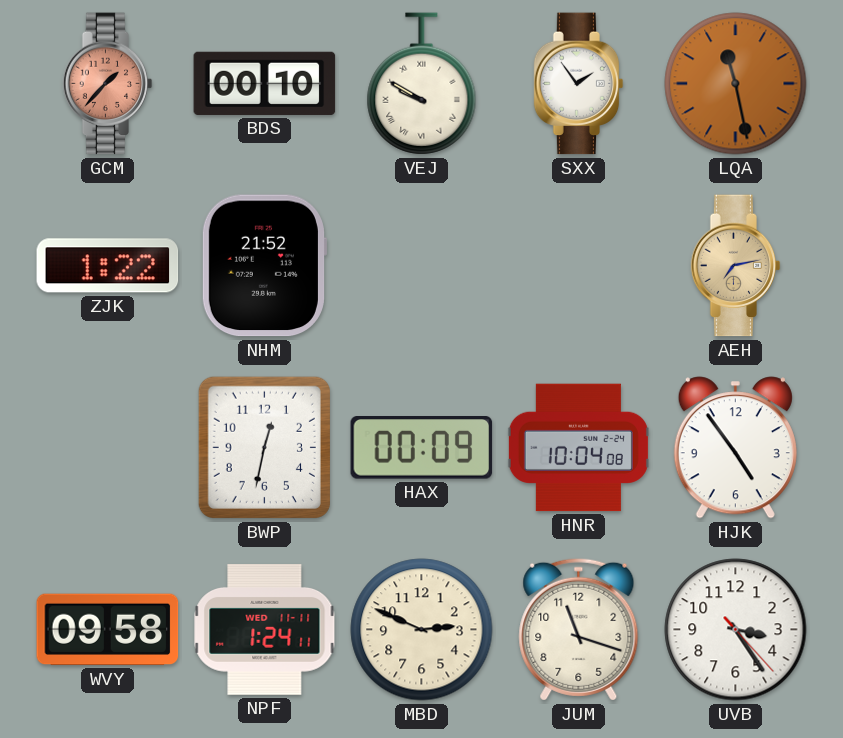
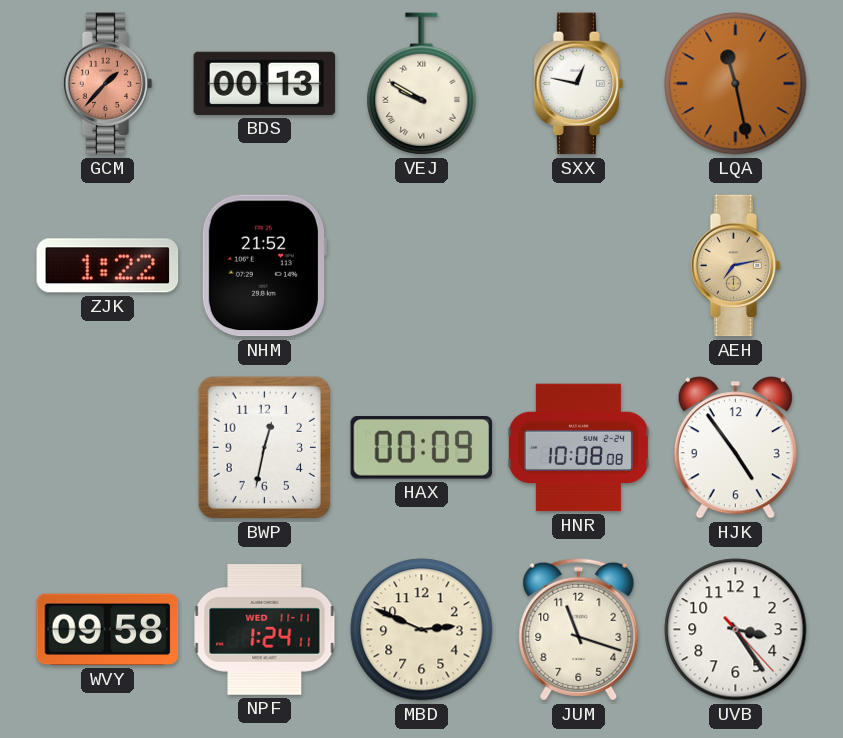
BDS: 00:10 -> 00:13
SXX: 1:54 -> 12:47
HNR: 10:04 -> 10:08
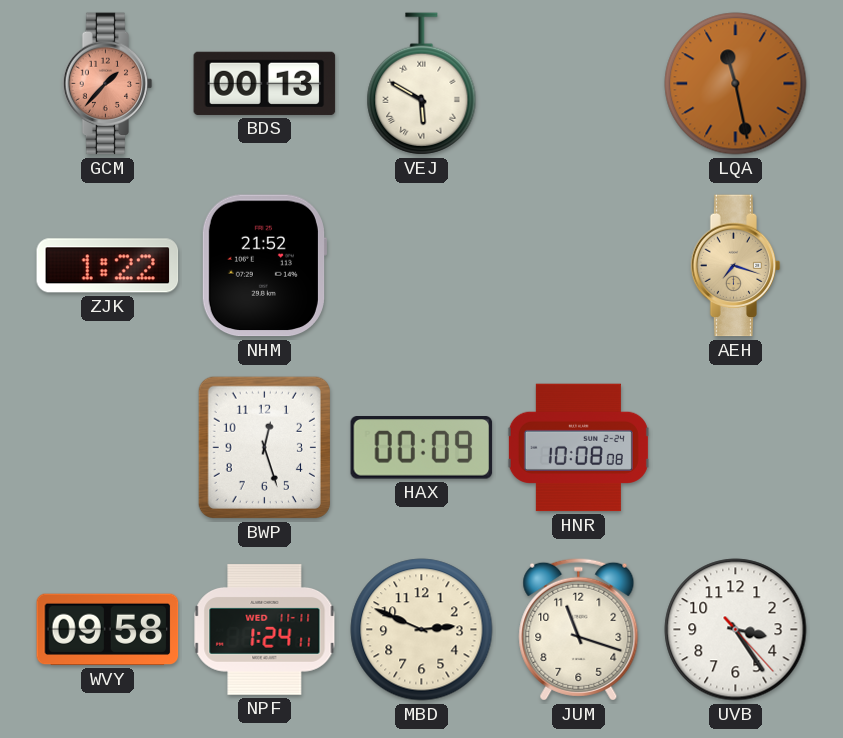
VEJ: 9:50 -> 5:50
SXX: 12:47 -> none
AEH: 7:13 -> 7:18
BWP: 12:32 -> 12:27
HJK: 4:54 -> none
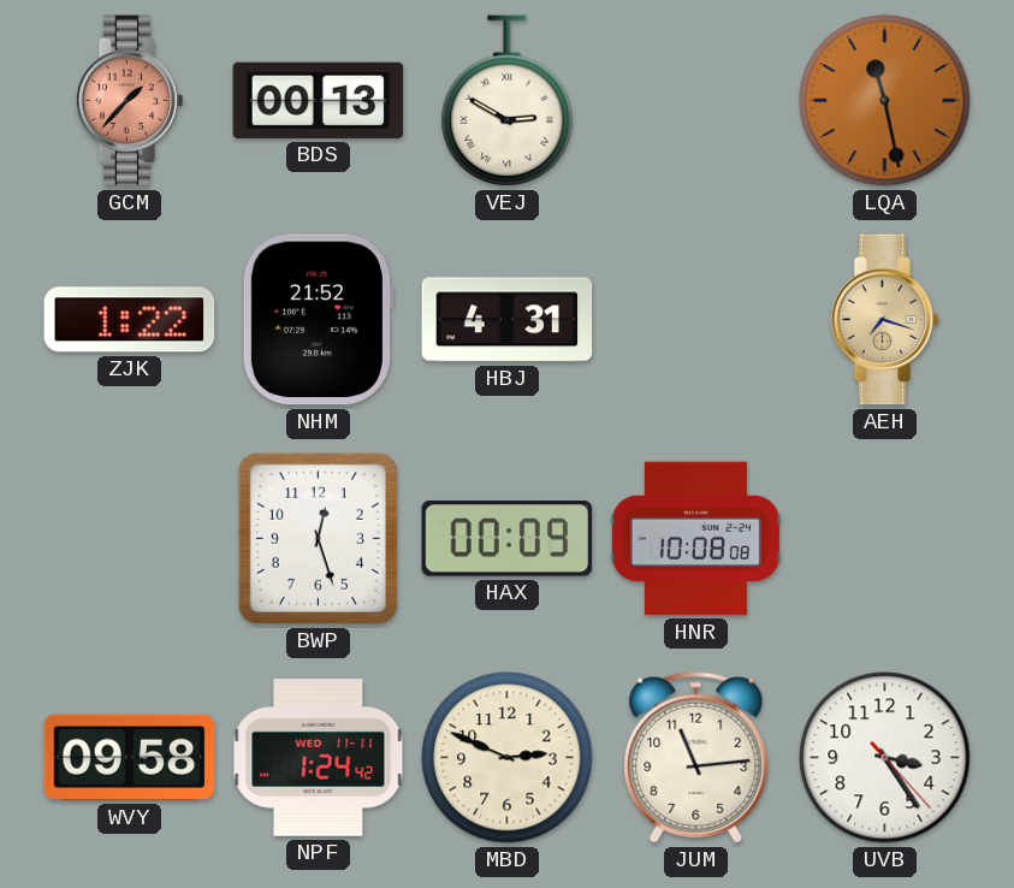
VEJ: 5:50 -> 2:50
HBJ: none -> 4:31
NPF: 1:24:11 -> 1:24:42
JUM: 11:18 -> 11:14
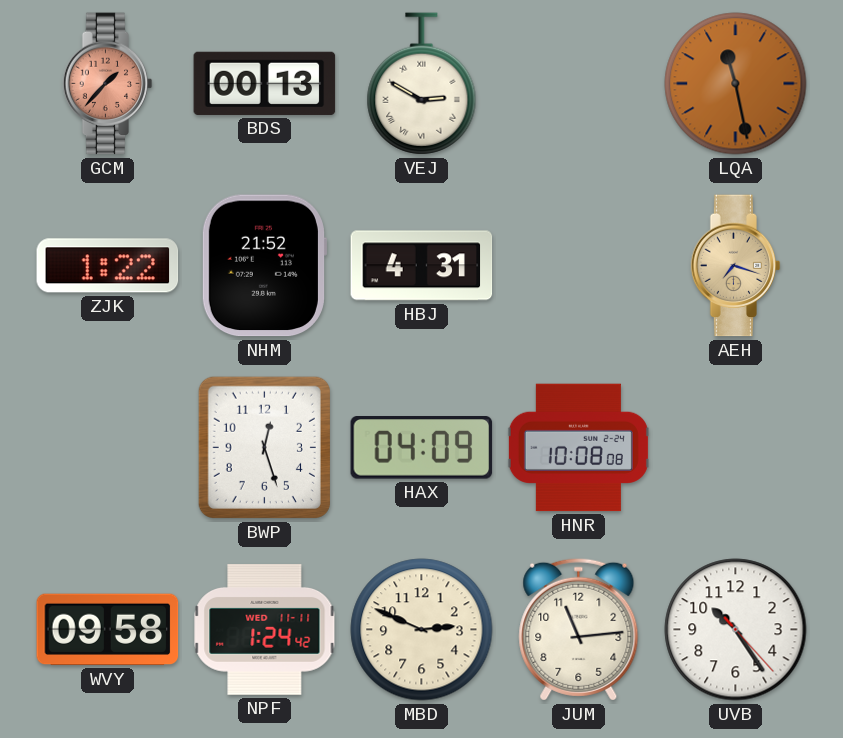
HAX: 00:09 -> 04:09
UVB: 3:24 -> 10:24
